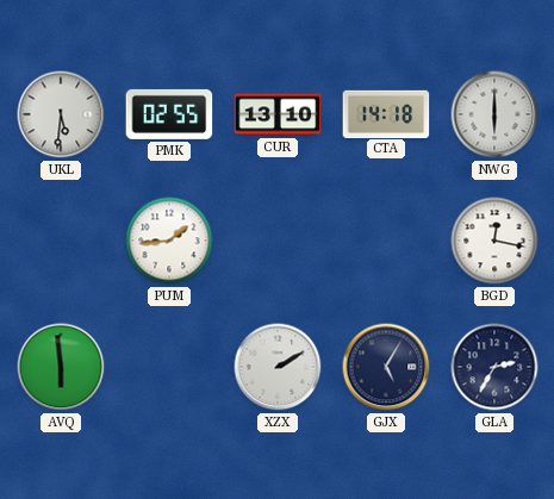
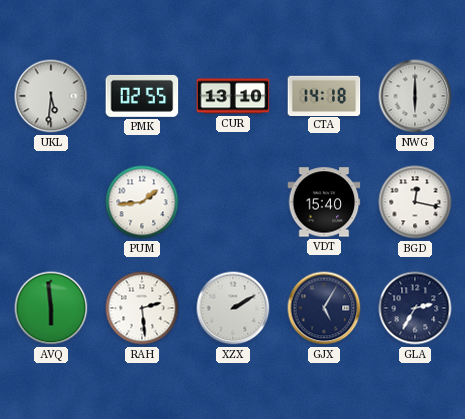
VDT: none -> 15:40
RAH: none -> 2:29
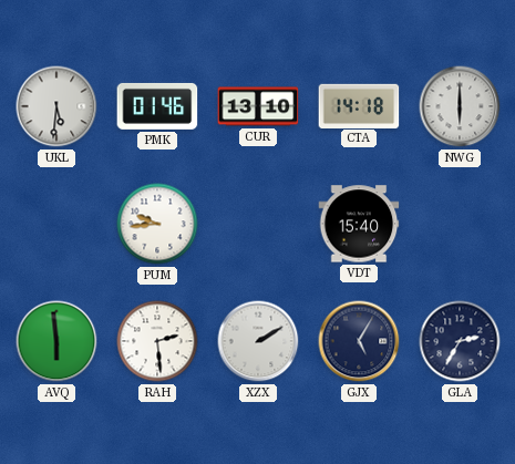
PMK: 02:55 -> 01:46
PUM: 1:44 -> 9:44
BGD: 12:17 -> none
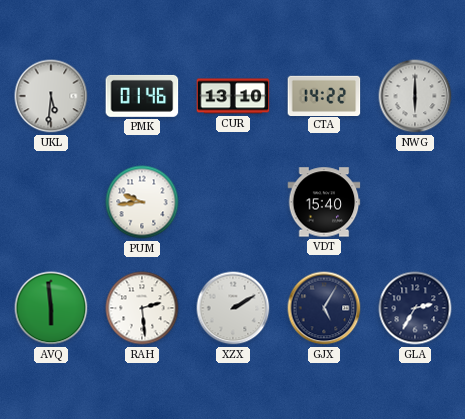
CTA: 14:18 -> 14:22
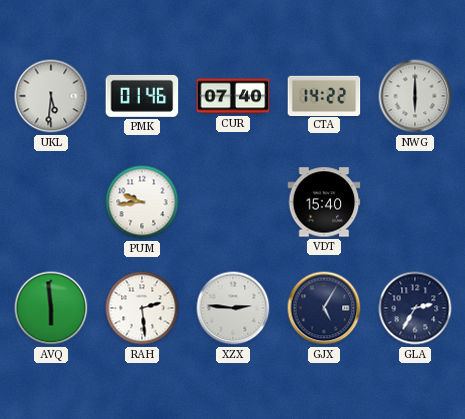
CUR: 13:10 -> 07:40
XZX: 2:10 -> 2:46
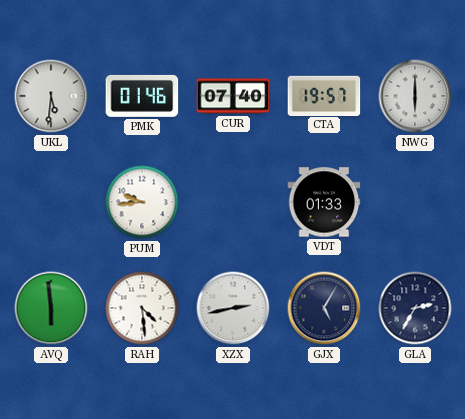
CTA: 14:22 -> 19:57
VDT: 15:40 -> 01:33
RAH: 2:29 -> 4:29
XZX: 2:46 -> 2:43
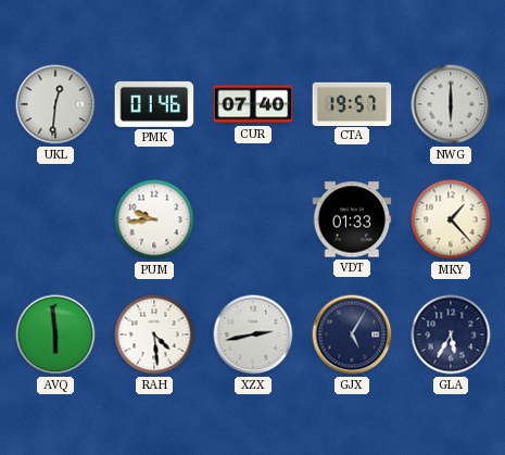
UKL: 5:31 -> 12:31
MKY: none -> 1:23
GLA: 2:35 -> 5:35
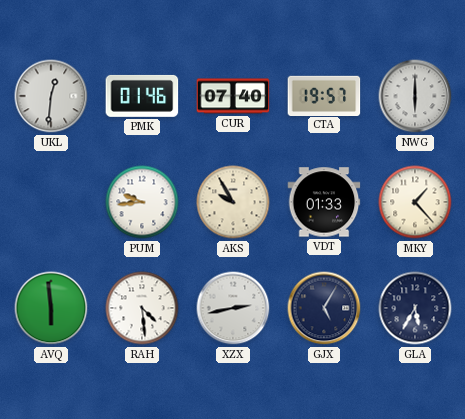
AKS: none -> 9:55
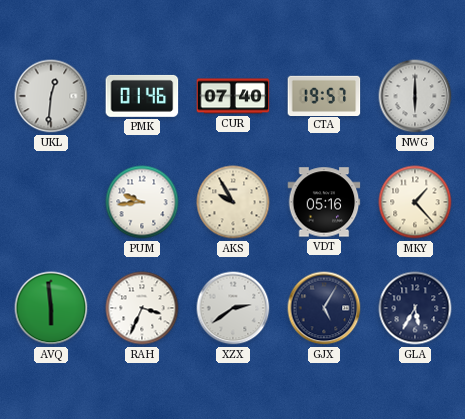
VDT: 01:33 -> 05:16
RAH: 4:29 -> 3:34
XZX: 2:43 -> 2:39
